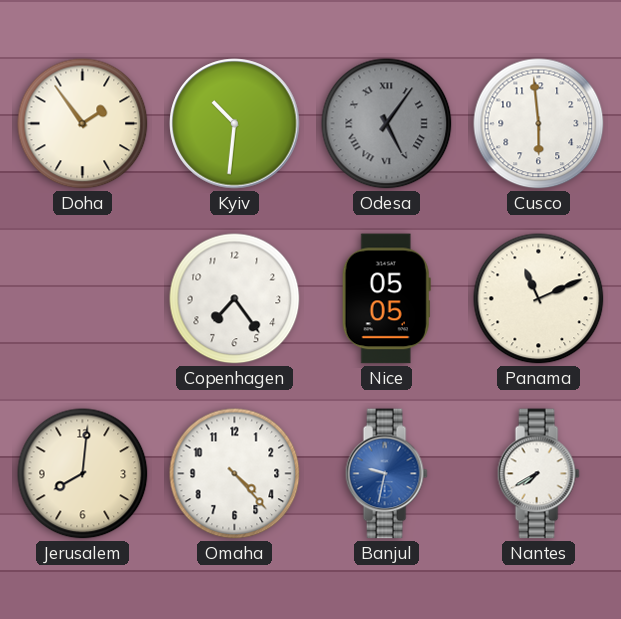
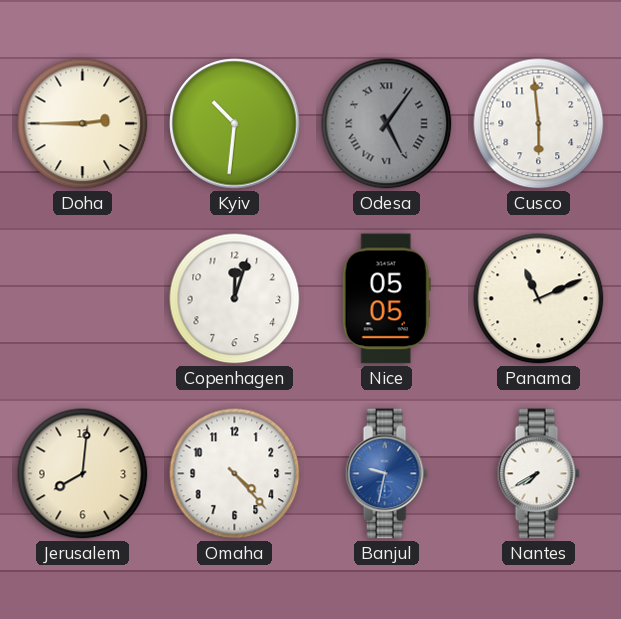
Doha: 1:54 -> 2:45
Copenhagen: 7:24 -> 12:03
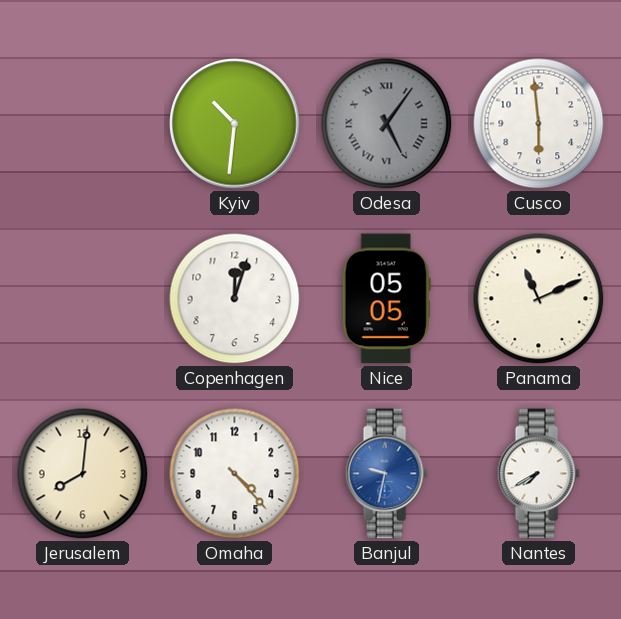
Doha: 2:45 -> none
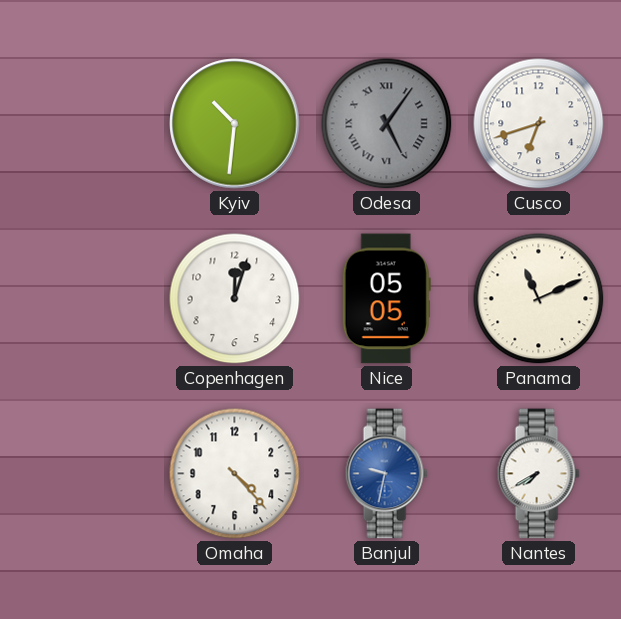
Cusco: 5:59 -> 6:42
Jerusalem: 8:01 -> none
